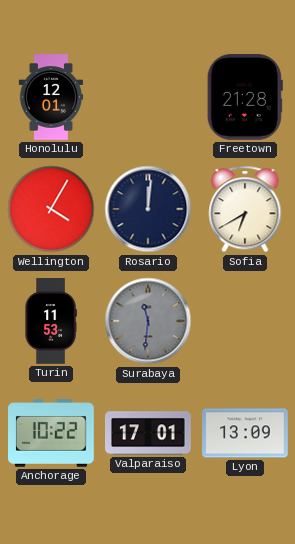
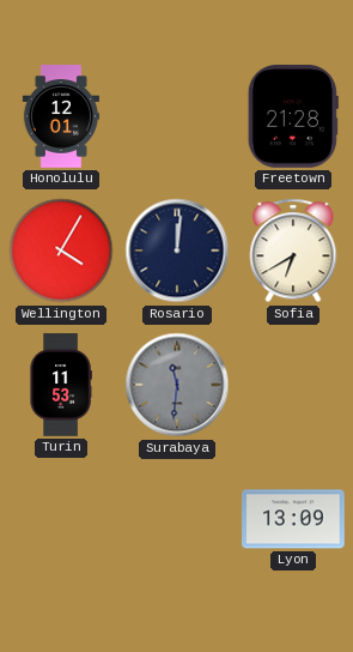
Anchorage: 10:22 -> none
Valparaiso: 17:01 -> none
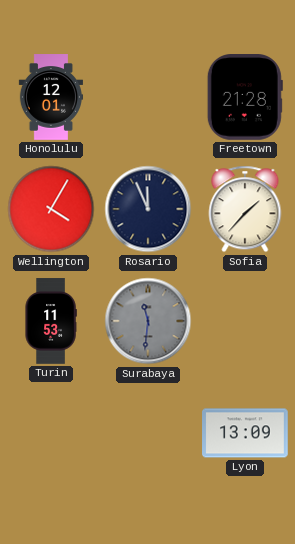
Rosario: 12:01 -> 11:56
Sofia: 6:40 -> 1:37
